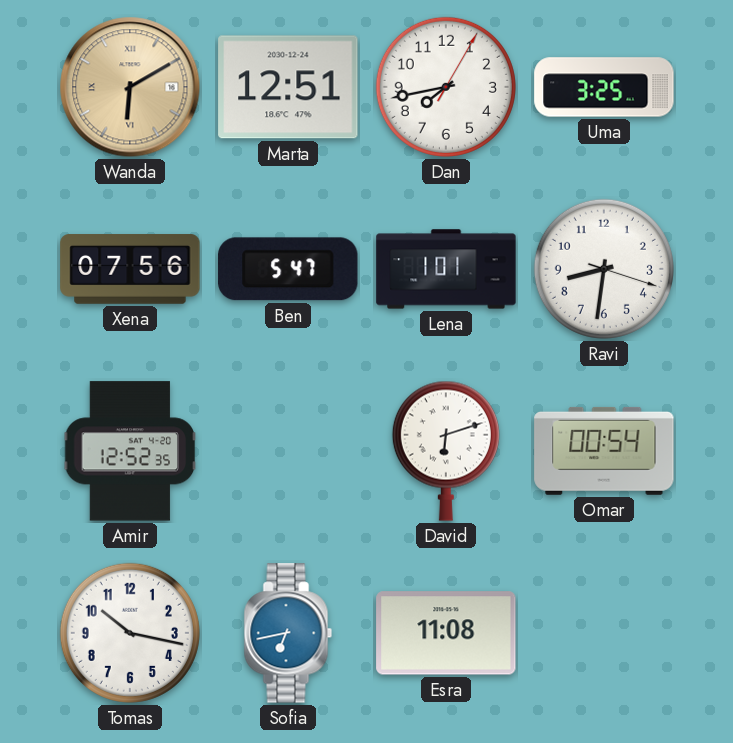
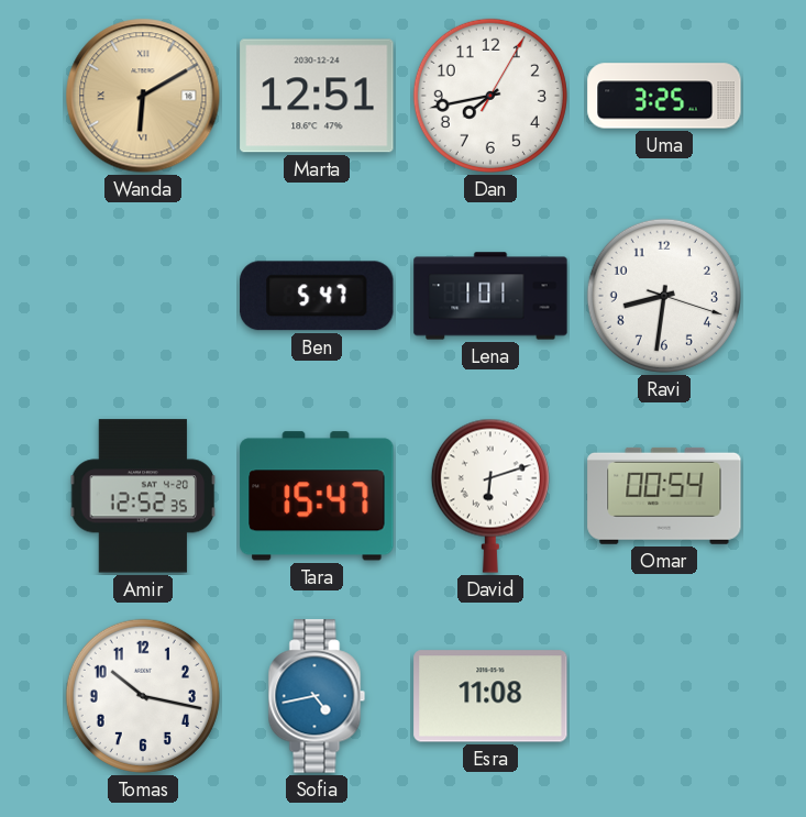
Xena: 07:56 -> none
Tara: none -> 15:47
Sofia: 6:43 -> 4:43
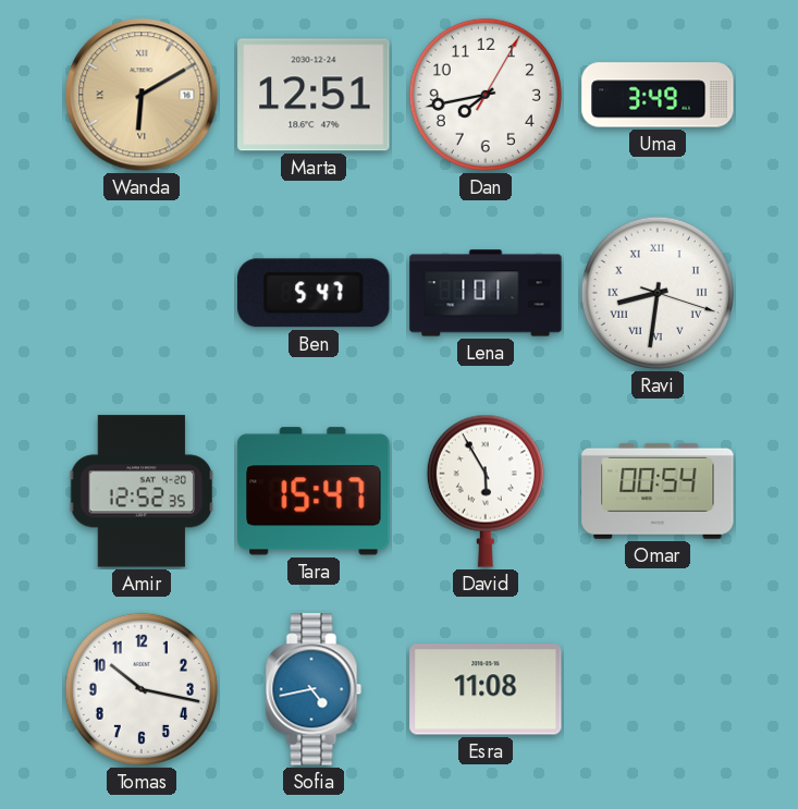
Uma: 3:25 -> 3:49
Ravi numerals: Arabic -> Roman
David: 6:12 -> 5:55
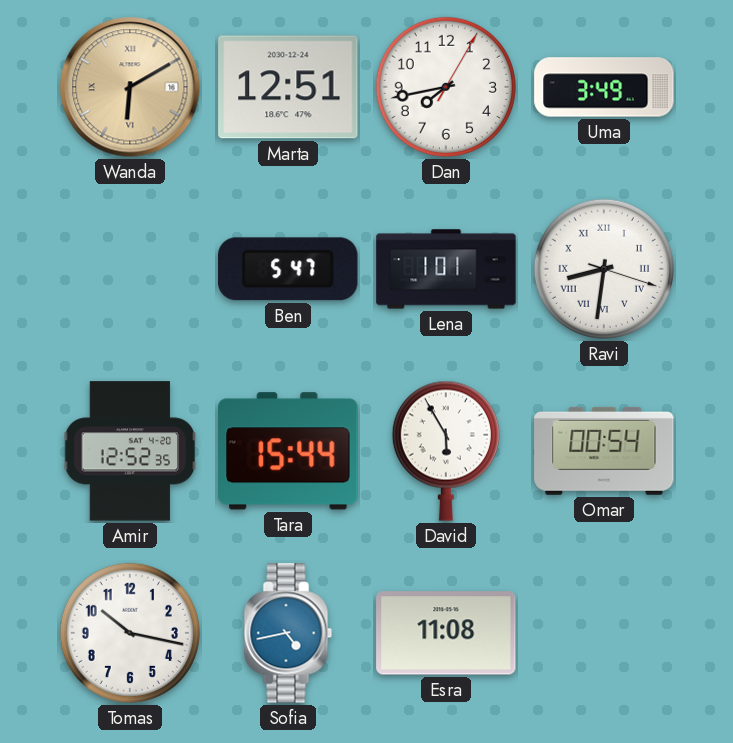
Tara: 15:47 -> 15:44
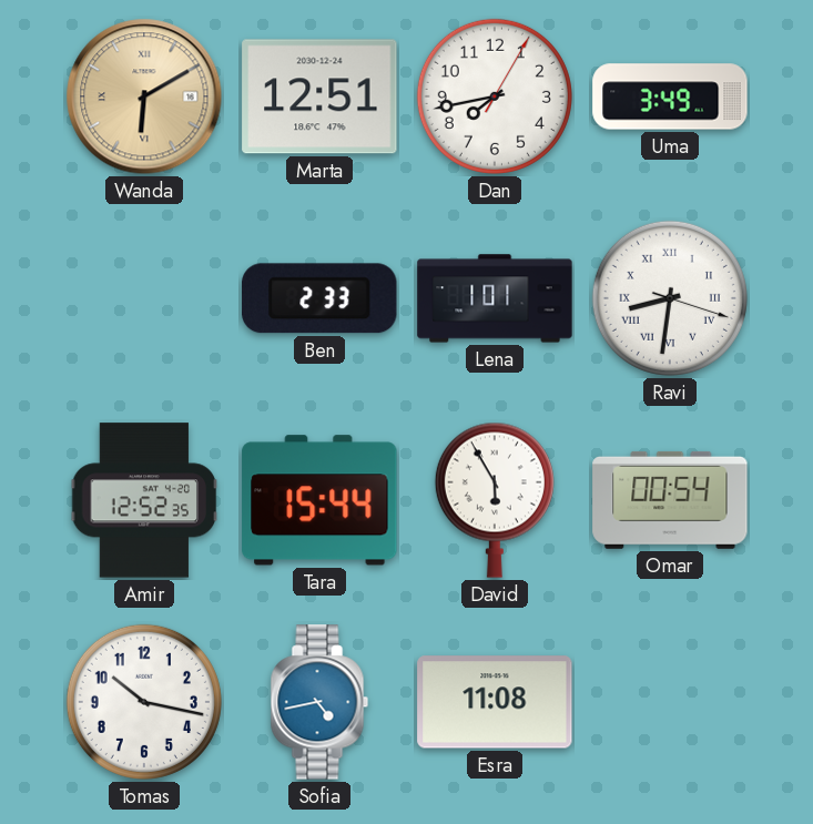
Ben: 5:47 -> 2:33
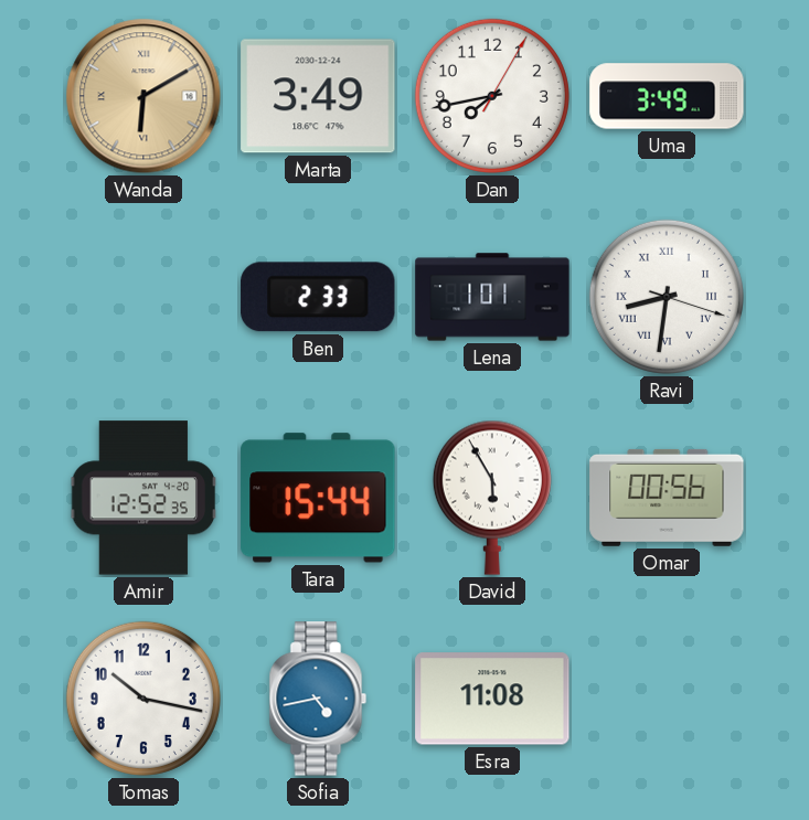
Marta: 12:51 -> 3:49
Omar: 00:54 -> 00:56
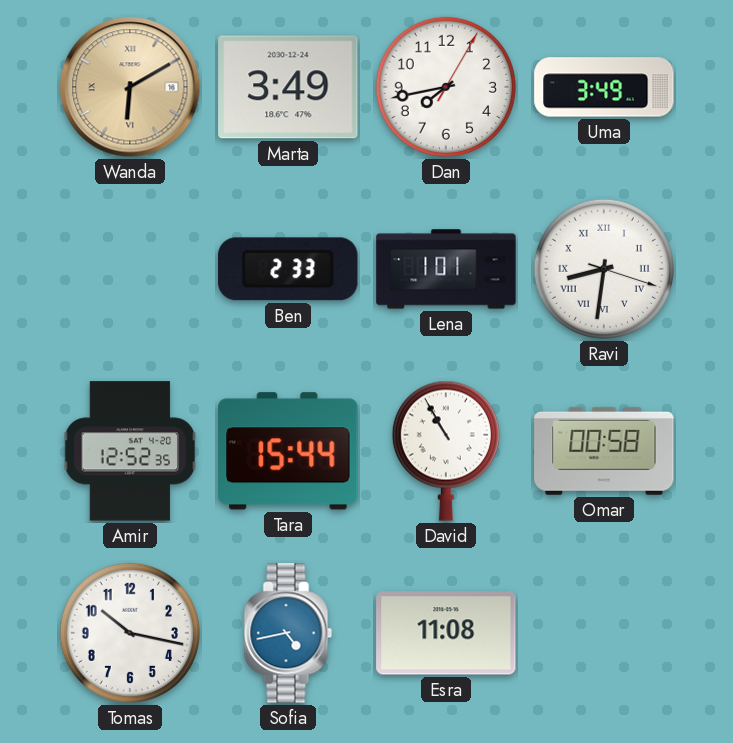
David: 5:55 -> 10:55
Omar: 00:56 -> 00:58
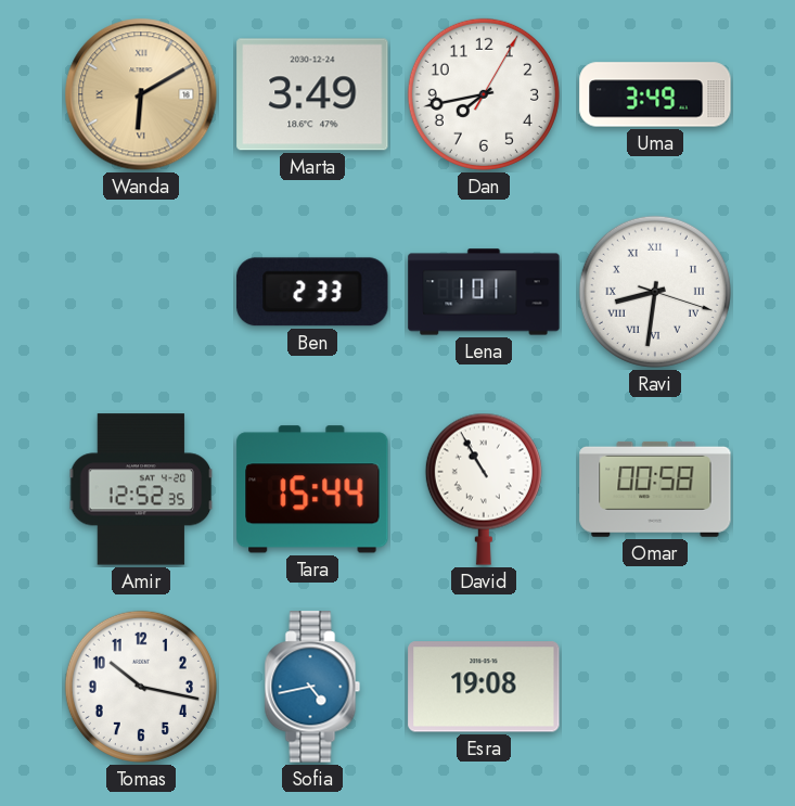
Esra: 11:08 -> 19:08
